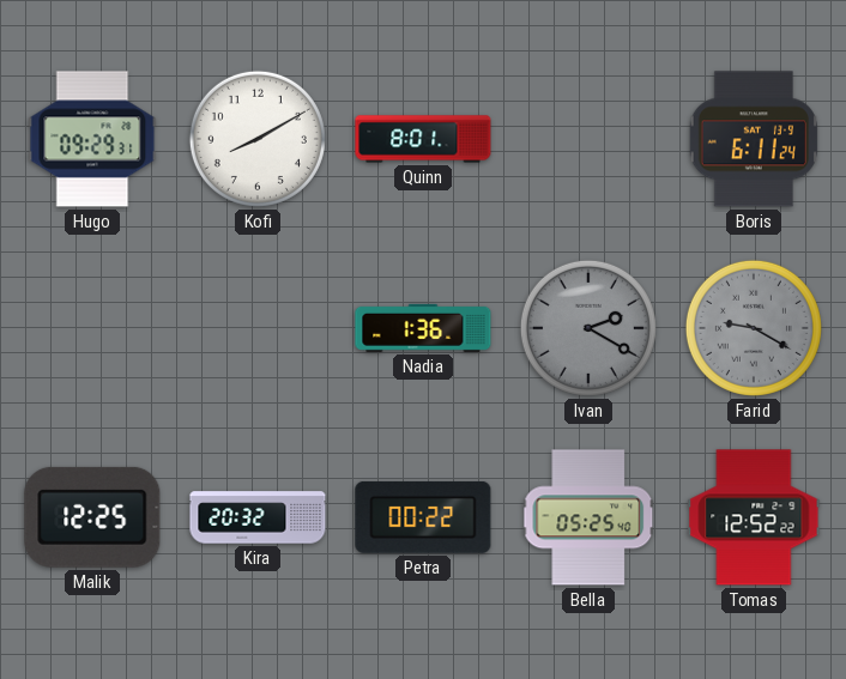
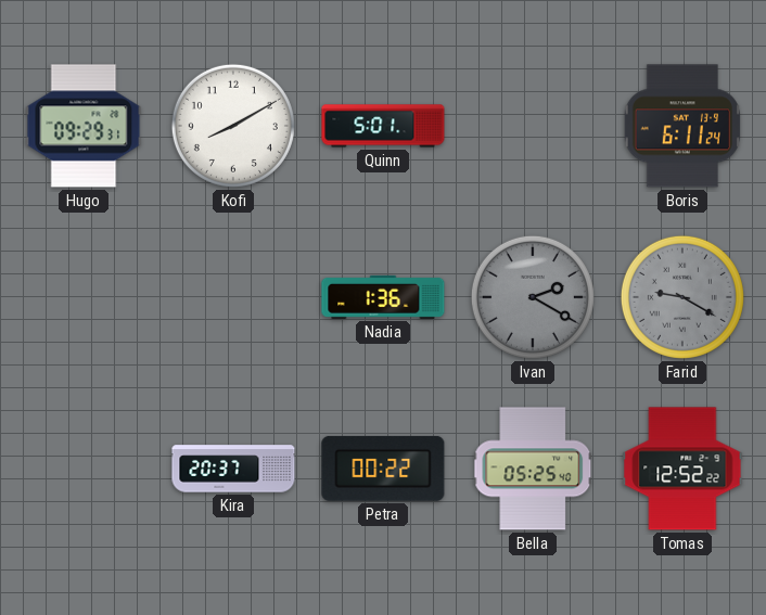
Quinn: 8:01 -> 5:01
Malik: 12:25 -> none
Kira: 20:32 -> 20:37
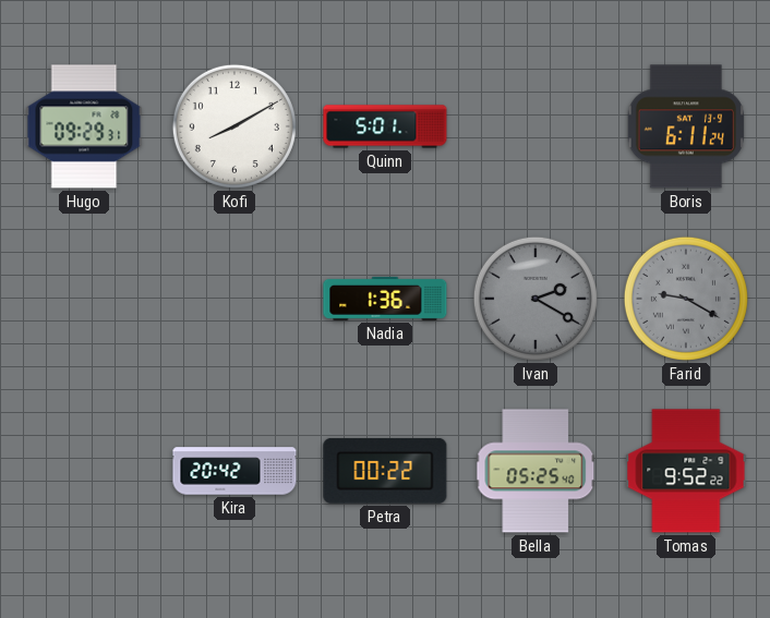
Kira: 20:37 -> 20:42
Tomas: 12:52 -> 9:52
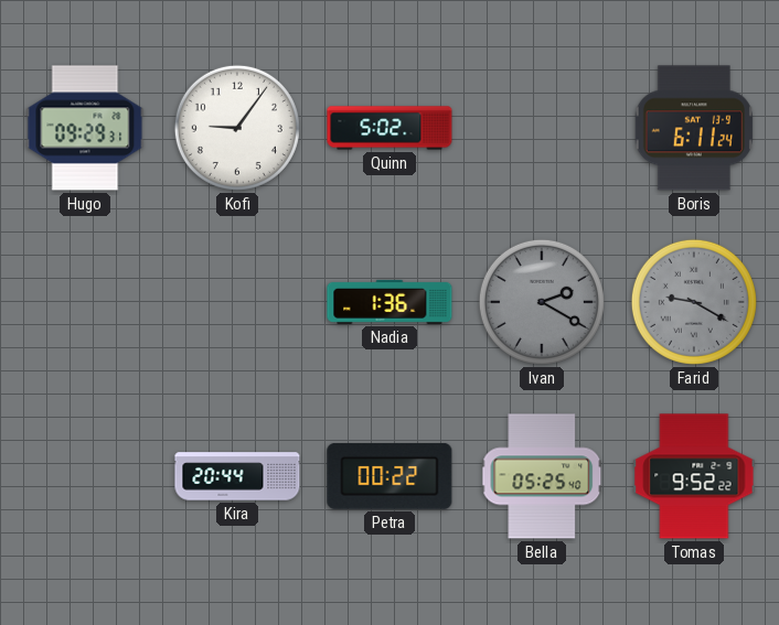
Kofi: 8:10 -> 9:06
Quinn: 5:01 -> 5:02
Kira: 20:42 -> 20:44
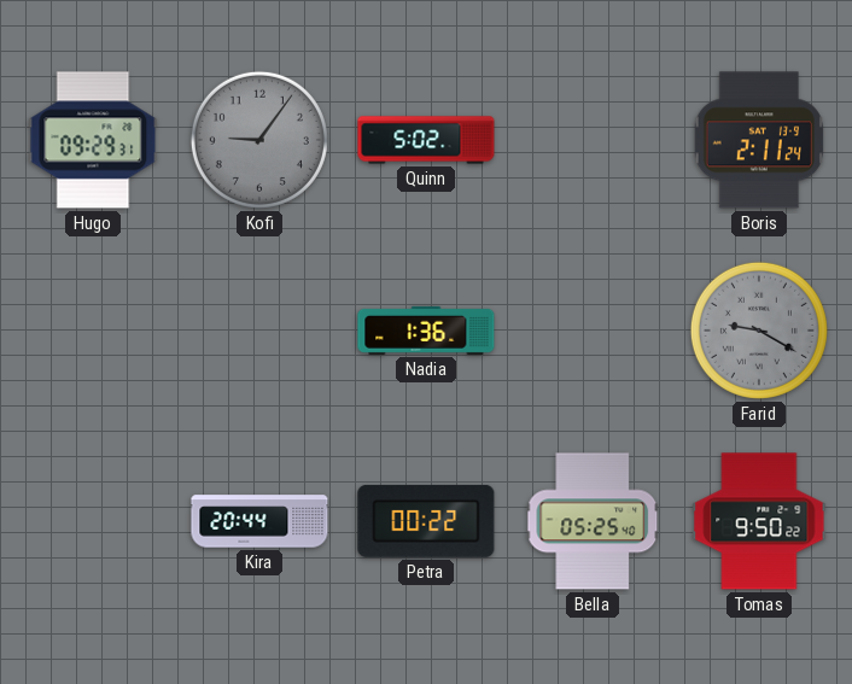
Kofi dial: white -> grey
Boris: 6:11 -> 2:11
Ivan: 2:20 -> none
Tomas: 9:52 -> 9:50
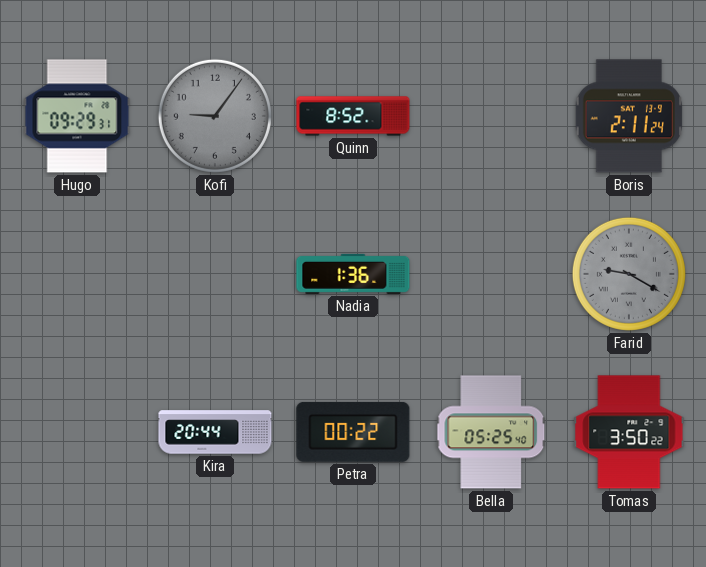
Quinn: 5:02 -> 8:52
Tomas: 9:50 -> 3:50
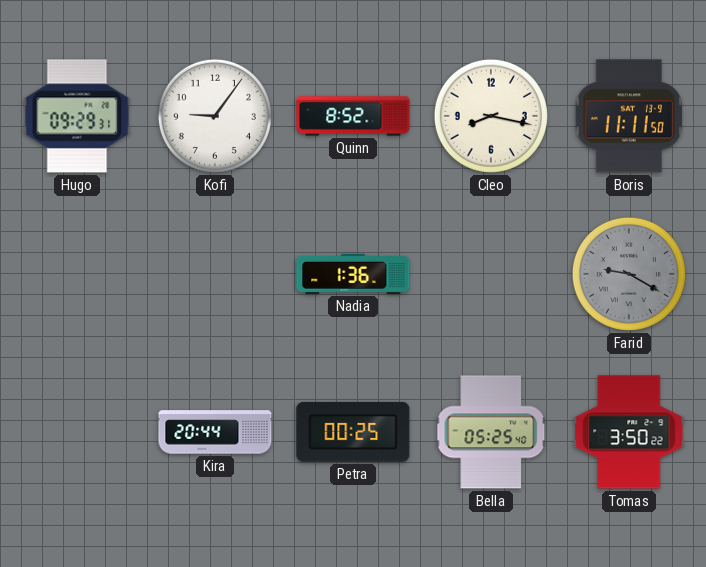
Kofi dial: grey -> white
Cleo: none -> 8:17
Boris: 2:11 -> 11:11
Petra: 00:22 -> 00:25
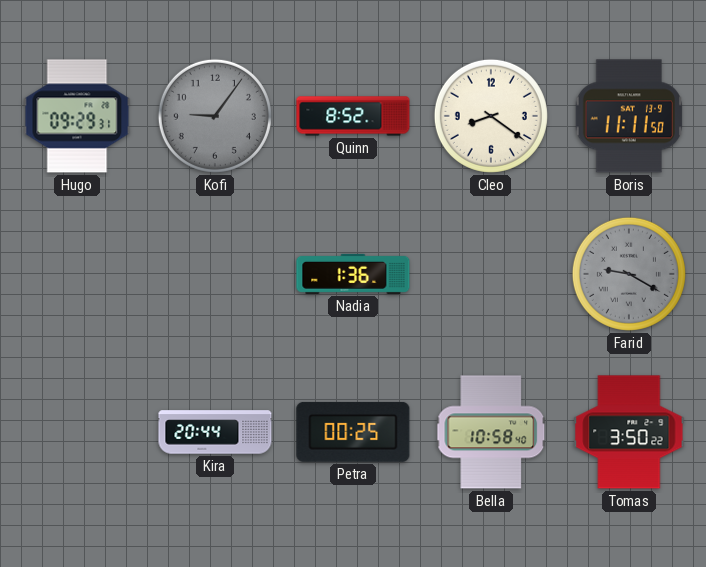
Kofi dial: white -> grey
Cleo: 8:17 -> 8:21
Bella: 05:25 -> 10:58
